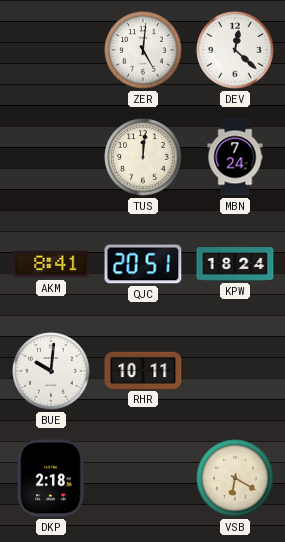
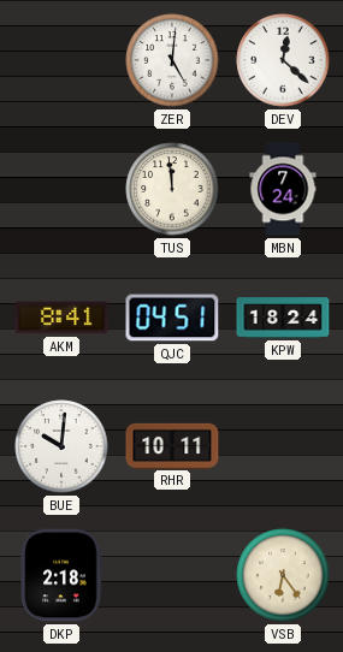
TUS: 12:01 -> 11:59
QJC: 20:51 -> 04:51
VSB: 6:20 -> 6:24
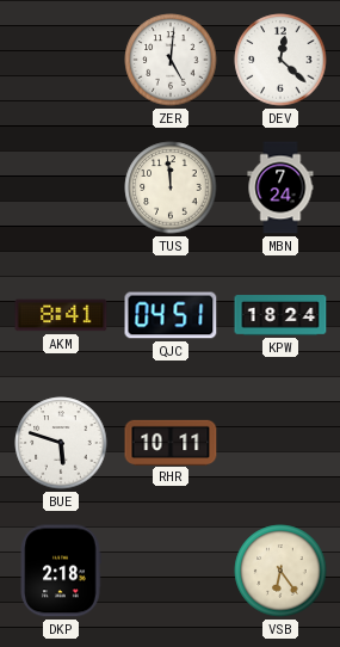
BUE: 10:01 -> 5:48
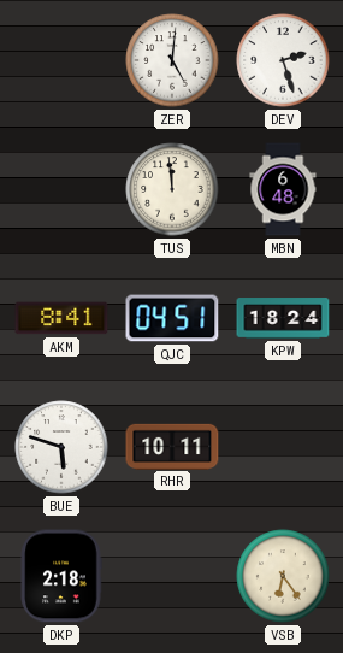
DEV: 12:22 -> 2:27
MBN: 7:24 -> 6:48
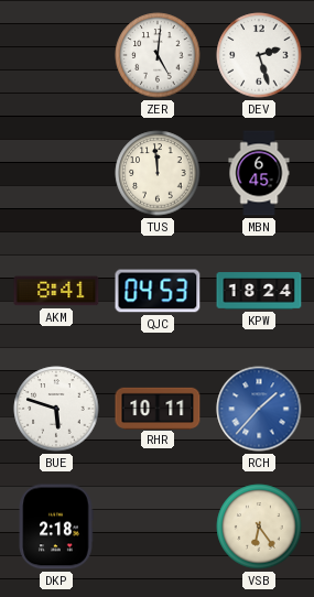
MBN: 6:48 -> 6:45
QJC: 04:51 -> 04:53
RCH: none -> 1:37
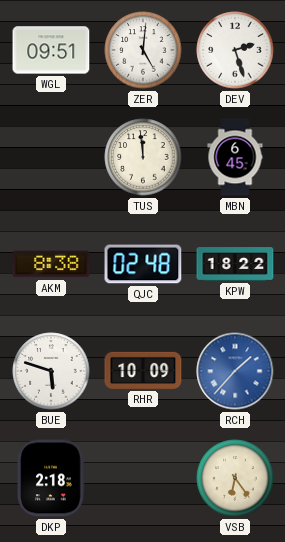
WGL: none -> 09:51
AKM: 8:41 -> 8:38
QJC: 04:53 -> 02:48
KPW: 18:24 -> 18:22
RHR: 10:11 -> 10:09
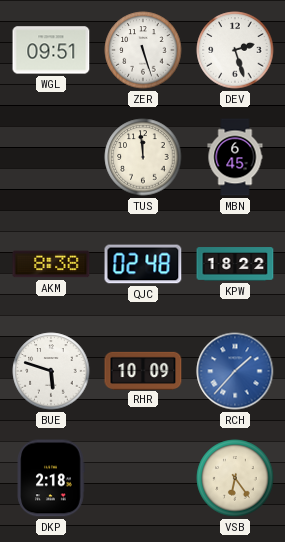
ZER: 5:01 -> 5:27
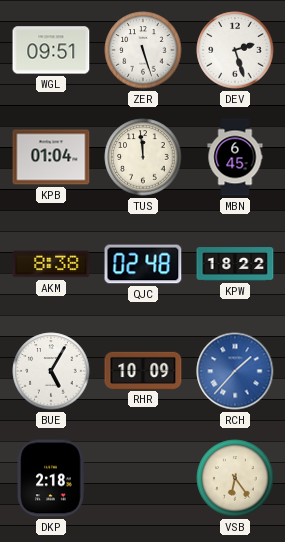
KPB: none -> 01:04
BUE: 5:48 -> 5:05
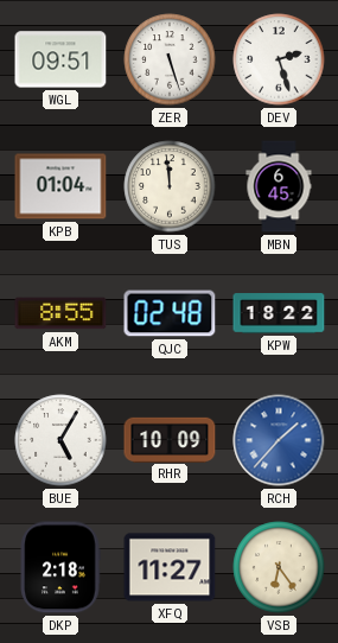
AKM: 8:38 -> 8:55
XFQ: none -> 11:27
